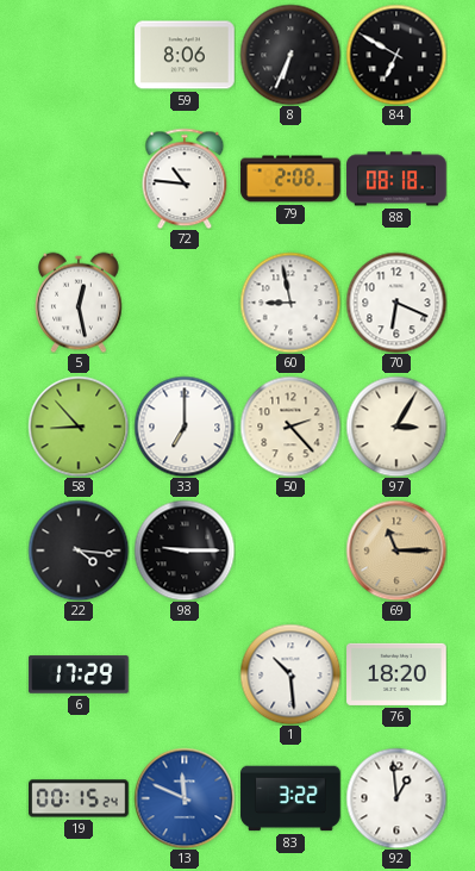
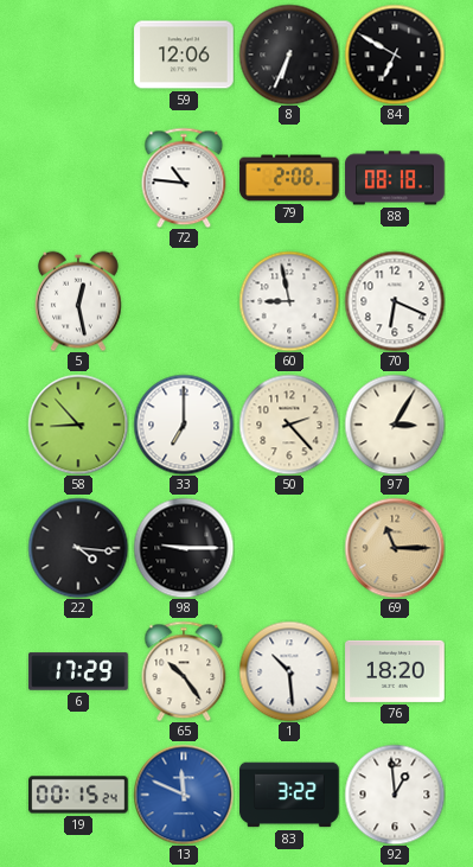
59: 8:06 -> 12:06
65: none -> 10:24
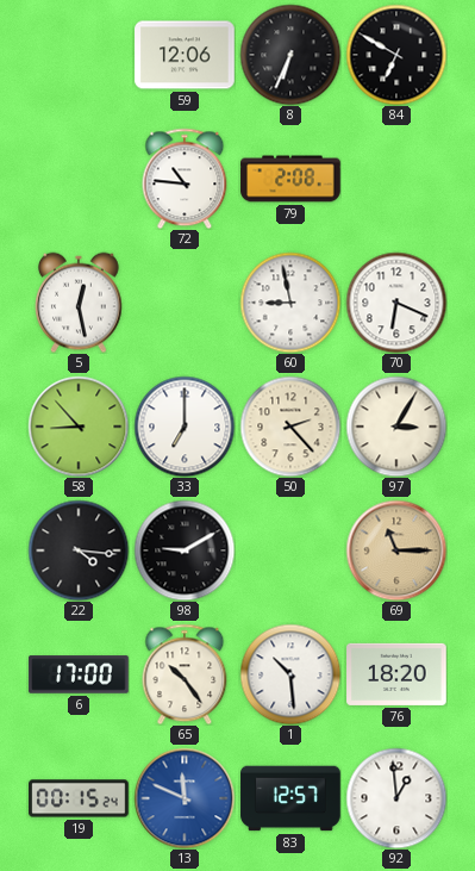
88: 08:18 -> none
98: 9:15 -> 9:10
6: 17:29 -> 17:00
83: 3:22 -> 12:57
